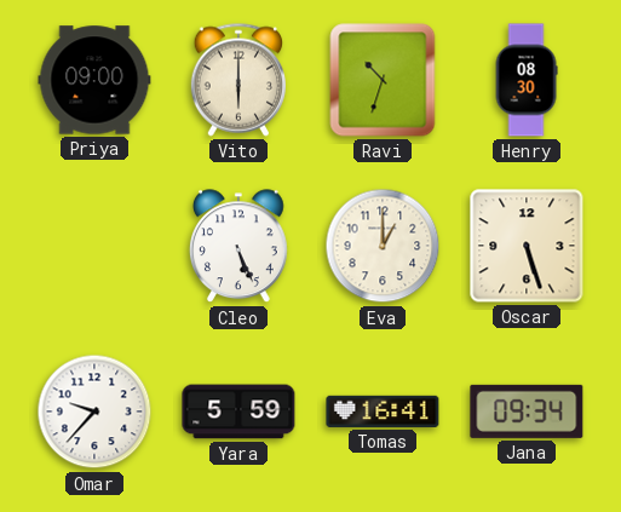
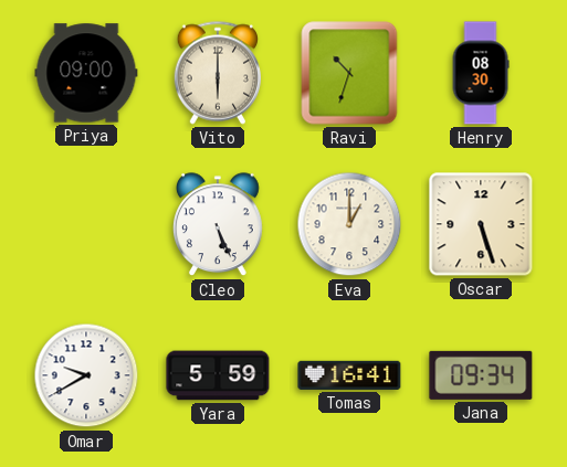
Omar: 9:37 -> 9:40
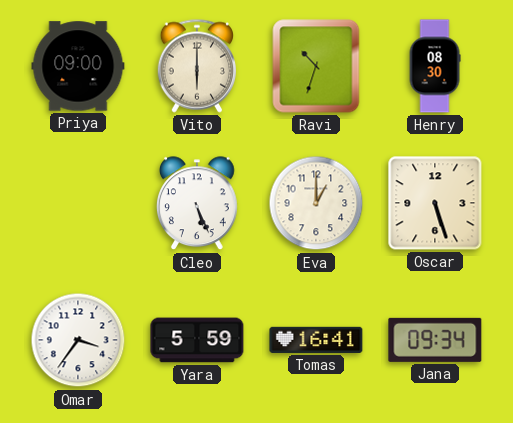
Omar: 9:40 -> 3:36
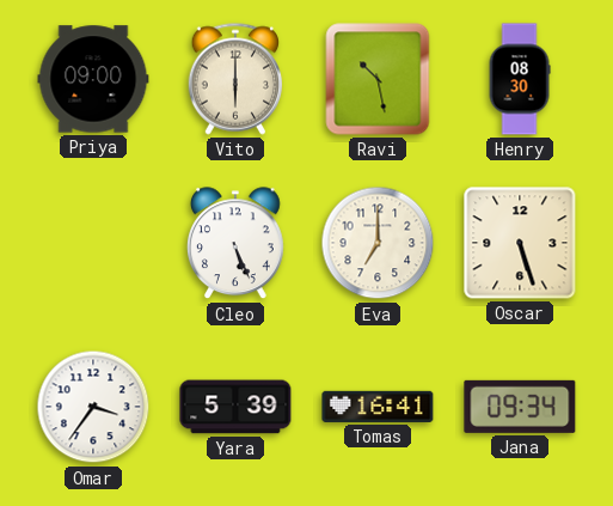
Ravi: 10:33 -> 10:28
Eva: 1:00 -> 7:00
Yara: 5:59 -> 5:39
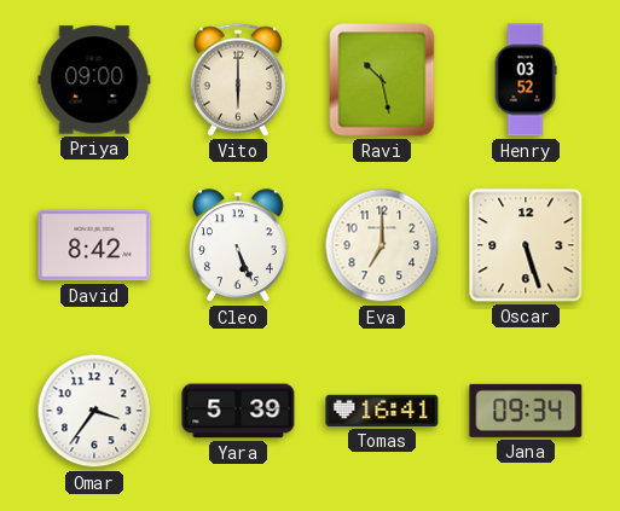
Henry: 08:30 -> 03:52
David: none -> 8:42
